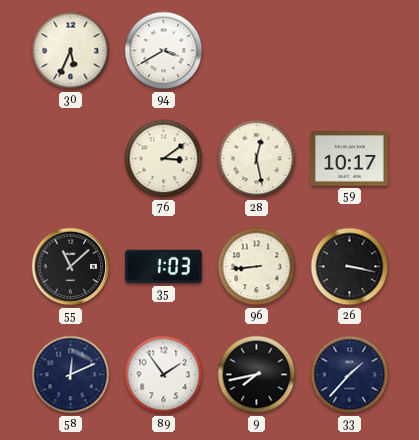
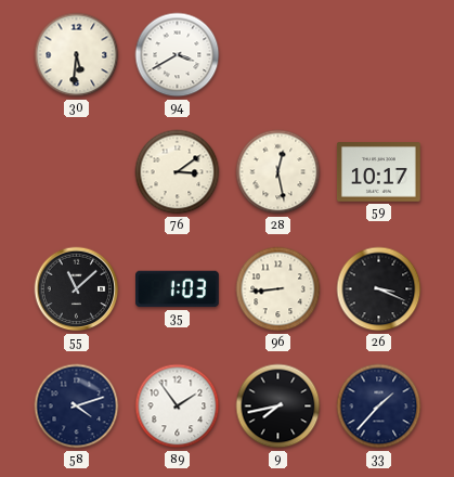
30: 5:34 -> 5:31
26: 3:17 -> 3:19
58: 12:11 -> 4:12
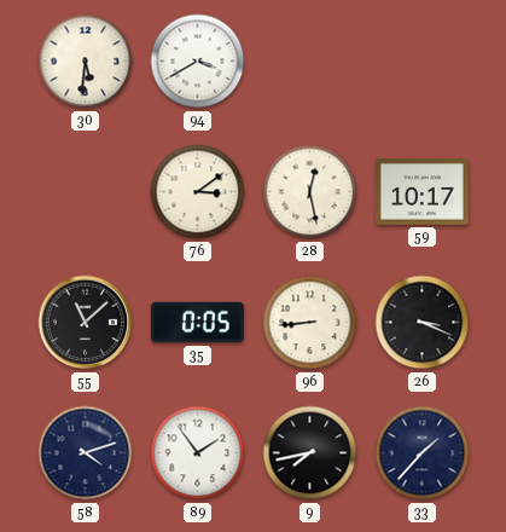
35: 1:03 -> 0:05
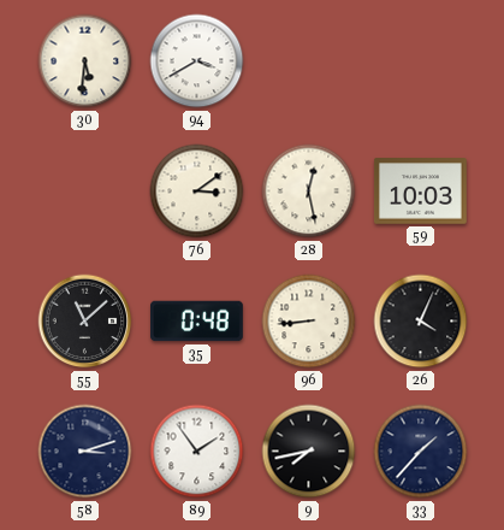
59: 10:17 -> 10:03
35: 0:05 -> 0:48
26: 3:19 -> 4:04
58: 4:12 -> 3:12
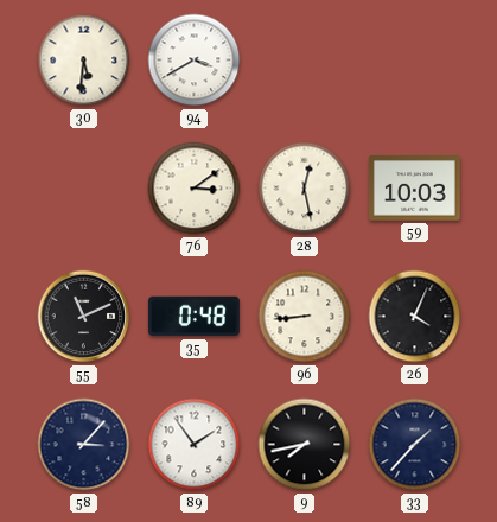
55: 11:08 -> 11:11
58: 3:12 -> 3:07
